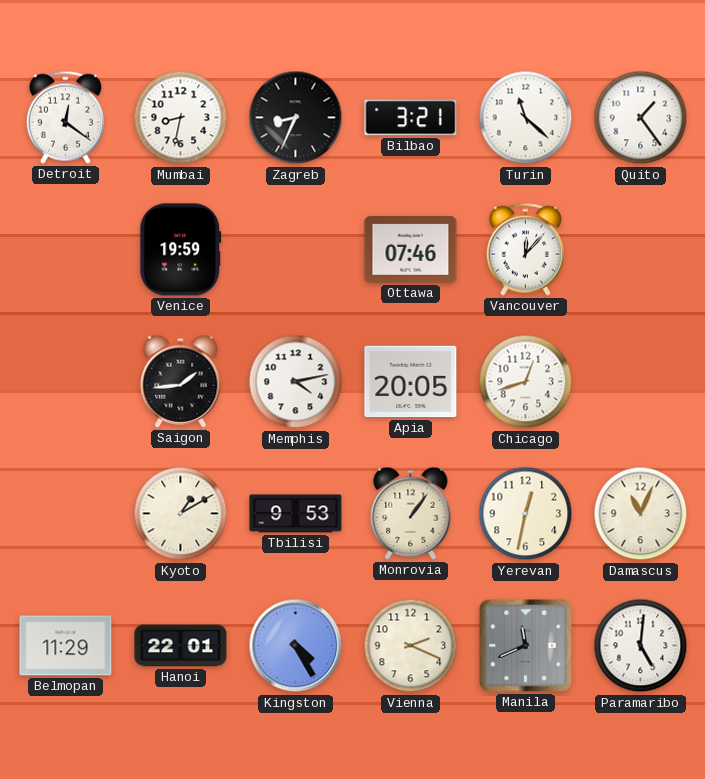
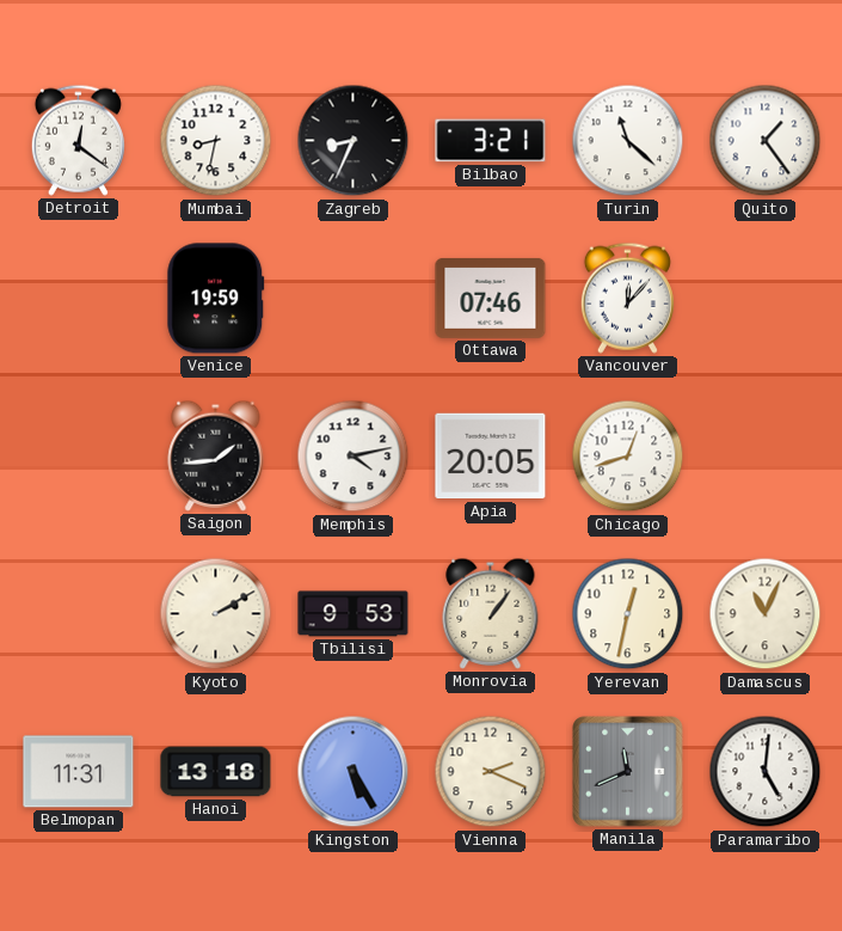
Kyoto: 1:10 -> 2:10
Belmopan: 11:29 -> 11:31
Hanoi: 22:01 -> 13:18
Kingston: 4:25 -> 5:25
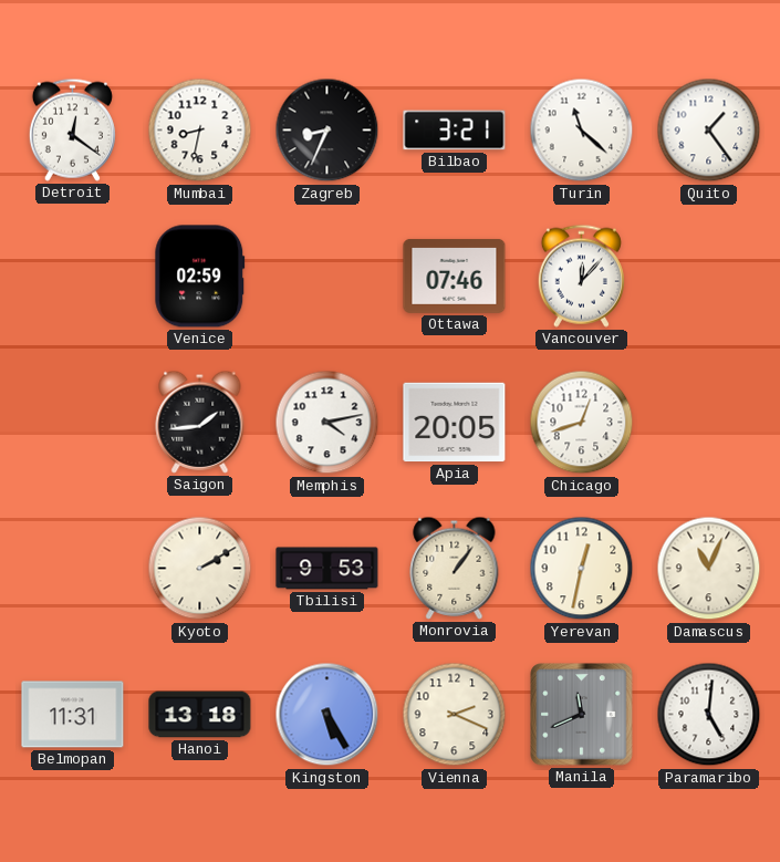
Venice: 19:59 -> 02:59
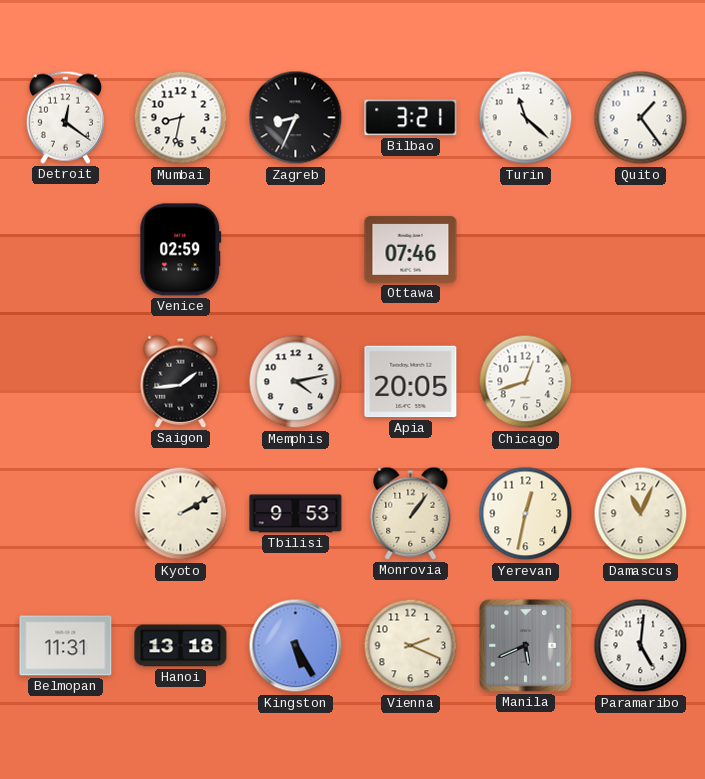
Vancouver: 12:07 -> none
Manila: 11:41 -> 5:41
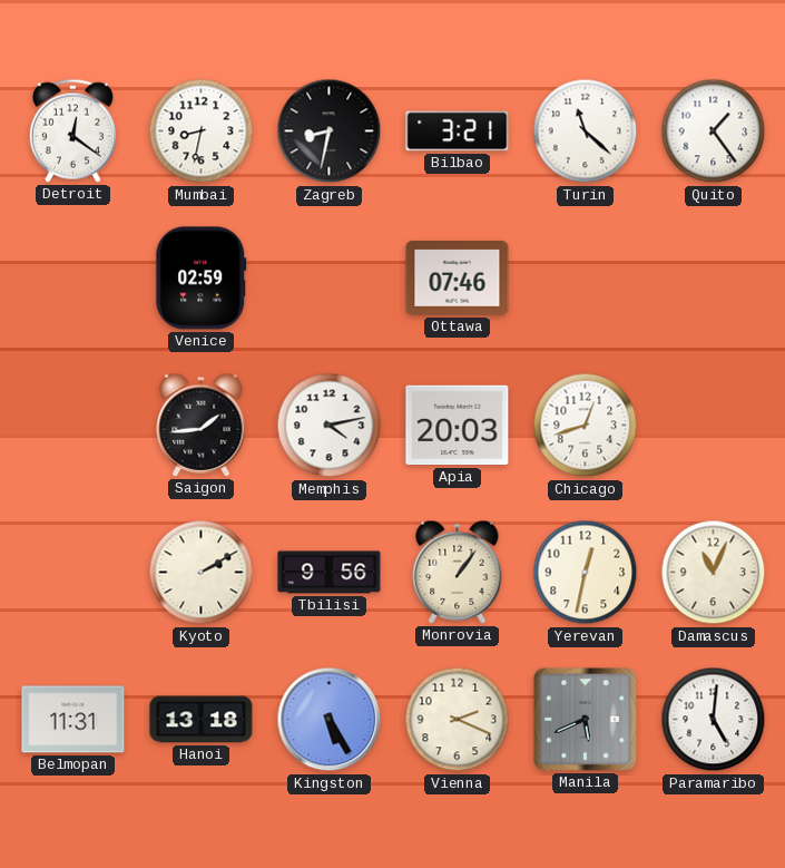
Zagreb: 8:34 -> 8:32
Apia: 20:05 -> 20:03
Tbilisi: 9:53 -> 9:56
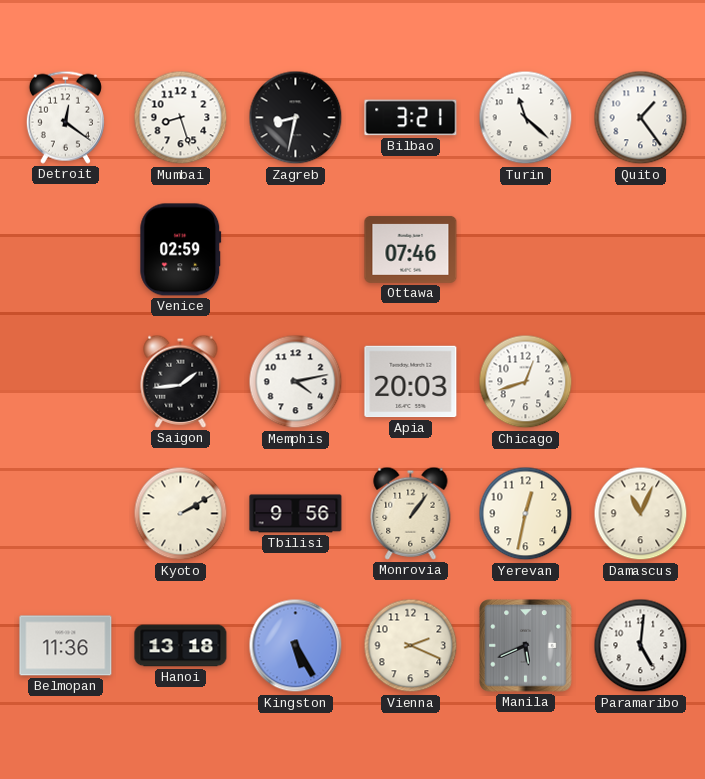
Mumbai: 8:32 -> 8:27
Belmopan: 11:31 -> 11:36
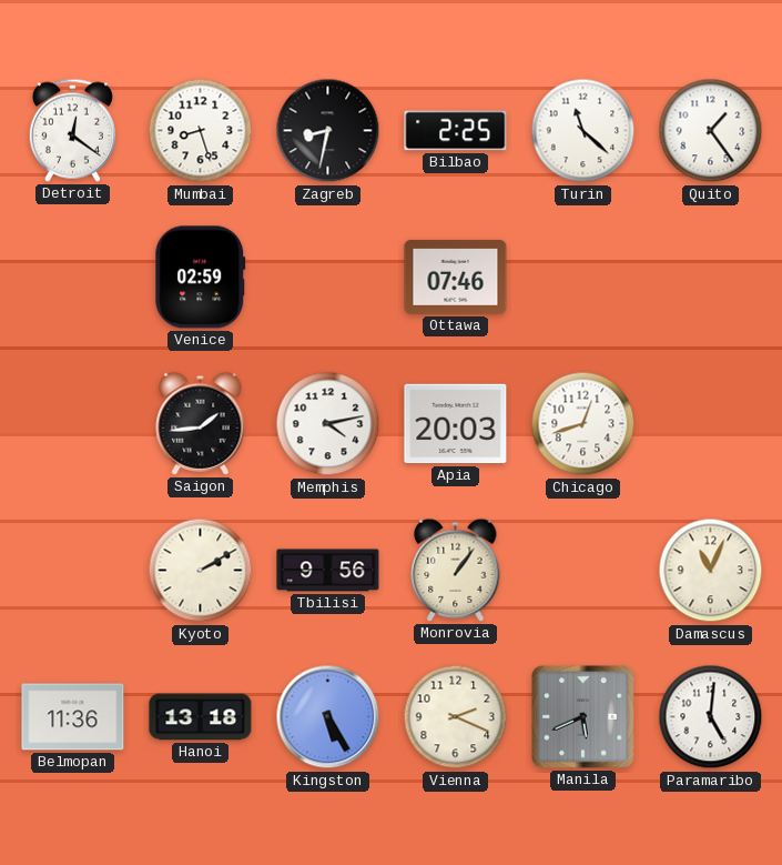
Bilbao: 3:21 -> 2:25
Yerevan: 12:32 -> none
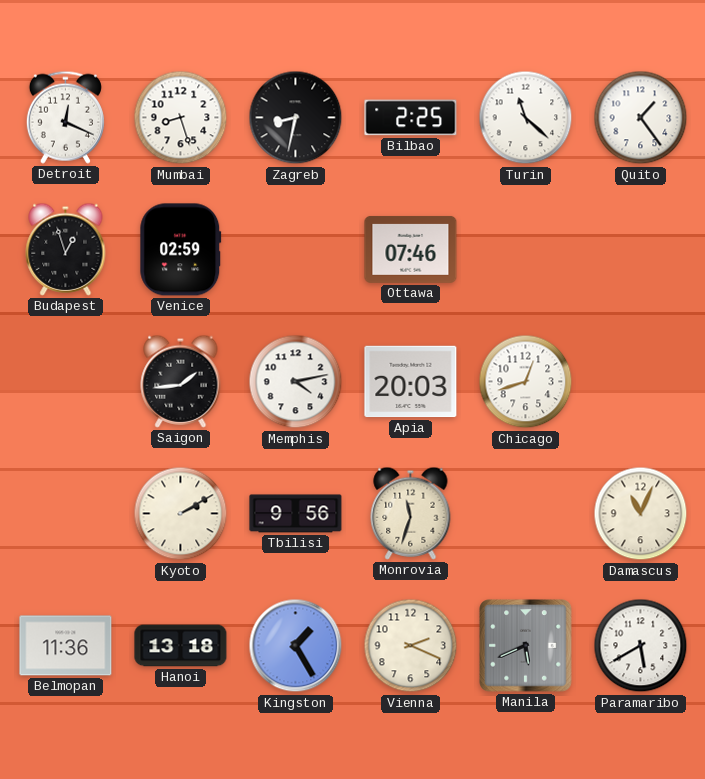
Detroit: 12:21 -> 12:19
Budapest: none -> 12:57
Monrovia: 1:06 -> 11:33
Kingston: 5:25 -> 1:25
Paramaribo: 5:01 -> 5:40
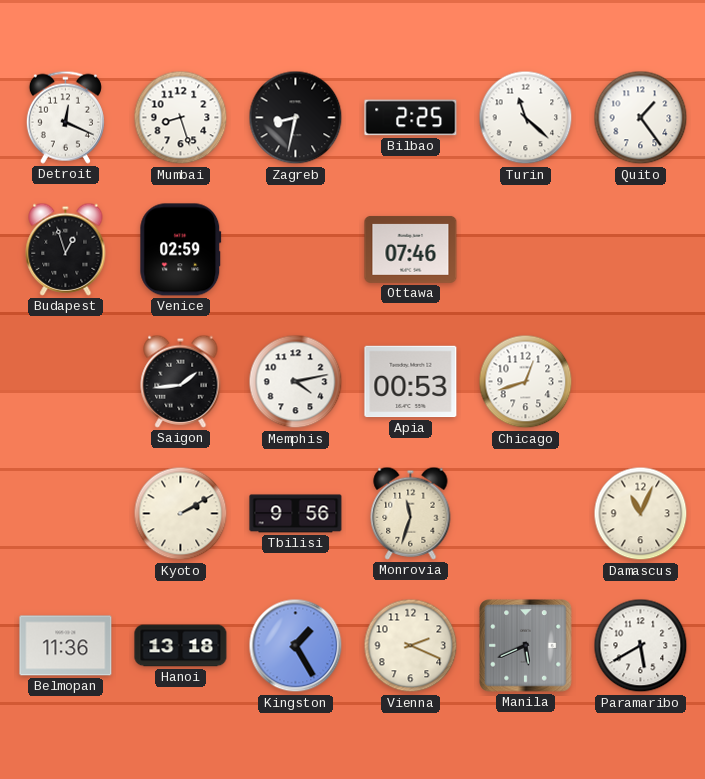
Apia: 20:03 -> 00:53
